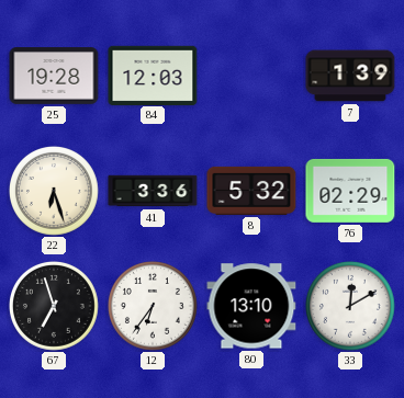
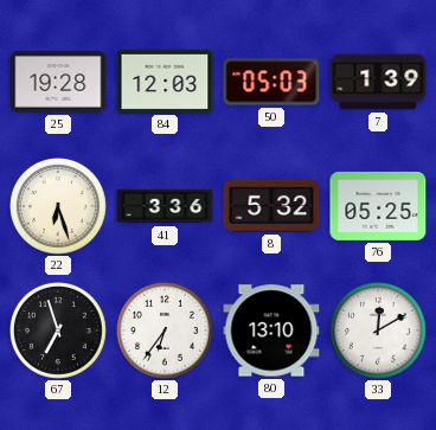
50: none -> 05:03
76: 02:29 -> 05:25
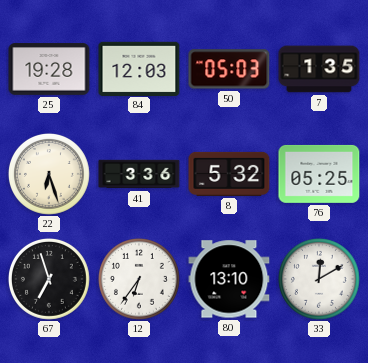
7: 1:39 -> 1:35
